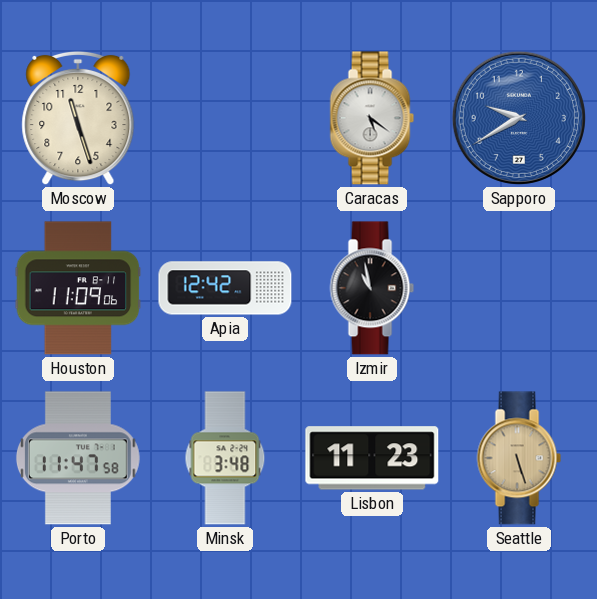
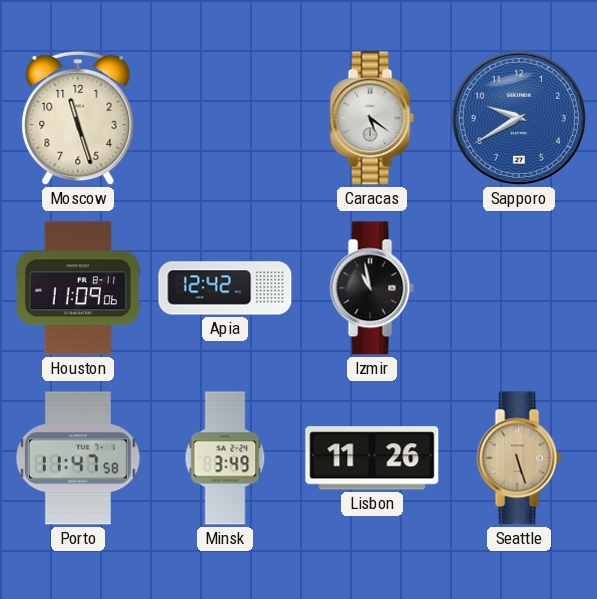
Minsk: 3:48 -> 3:49
Lisbon: 11:23 -> 11:26
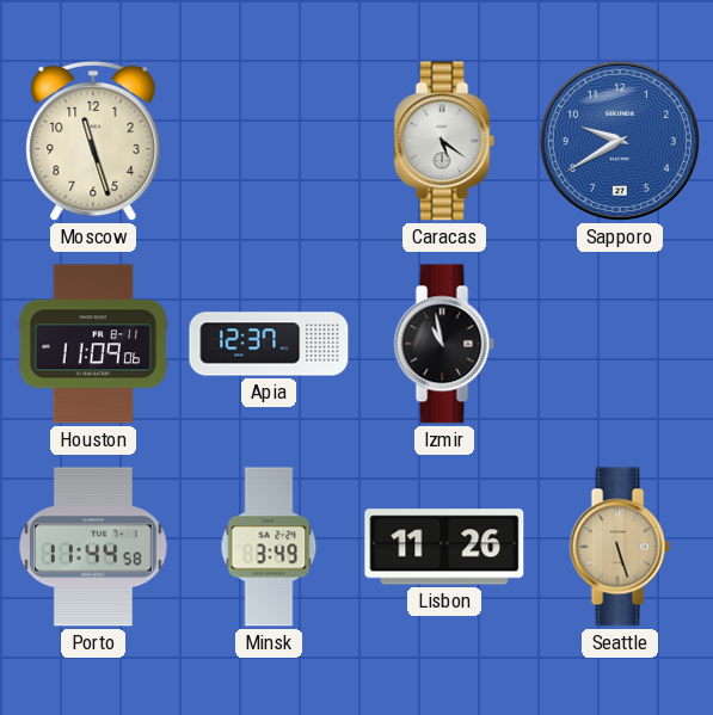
Apia: 12:42 -> 12:37
Porto: 11:47 -> 11:44
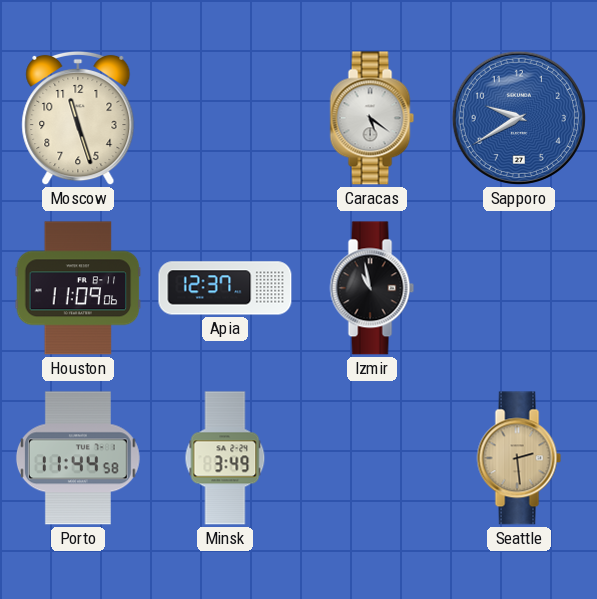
Lisbon: 11:26 -> none
Seattle: 5:27 -> 2:29
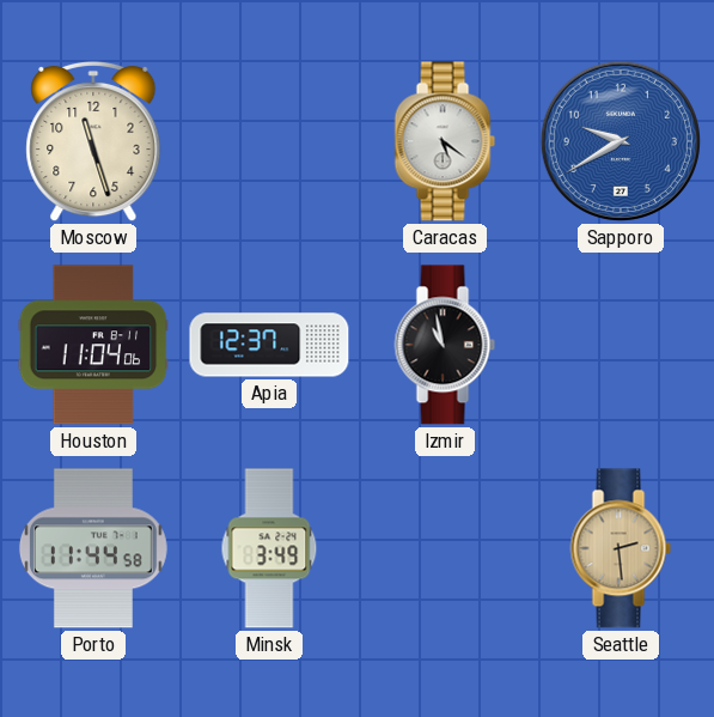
Houston: 11:09 -> 11:04
